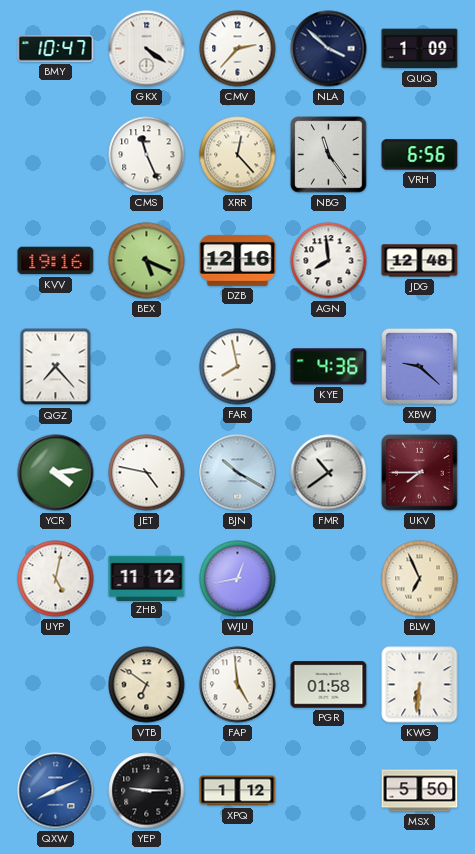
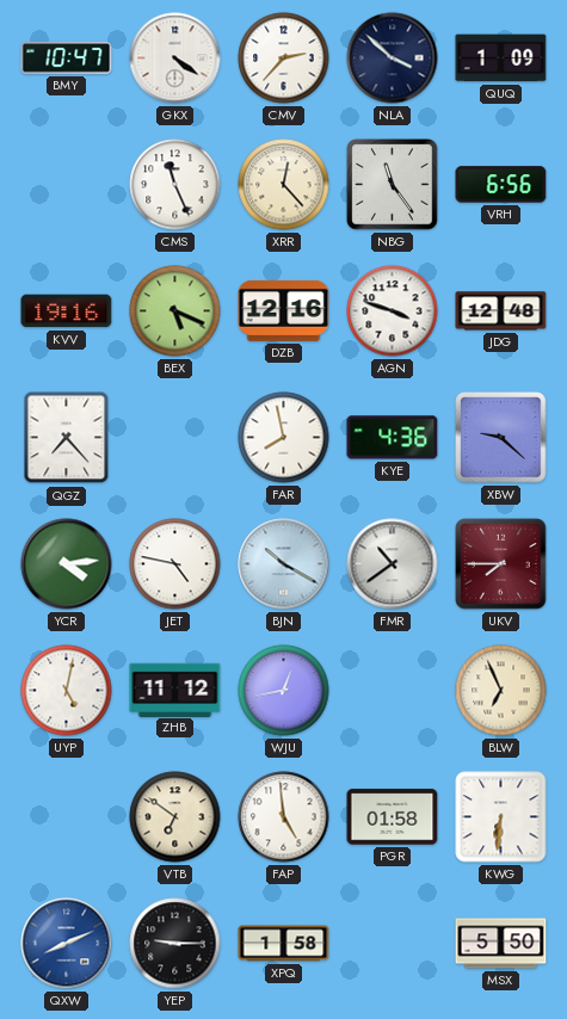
AGN: 7:59 -> 3:48
XPQ: 1:12 -> 1:58
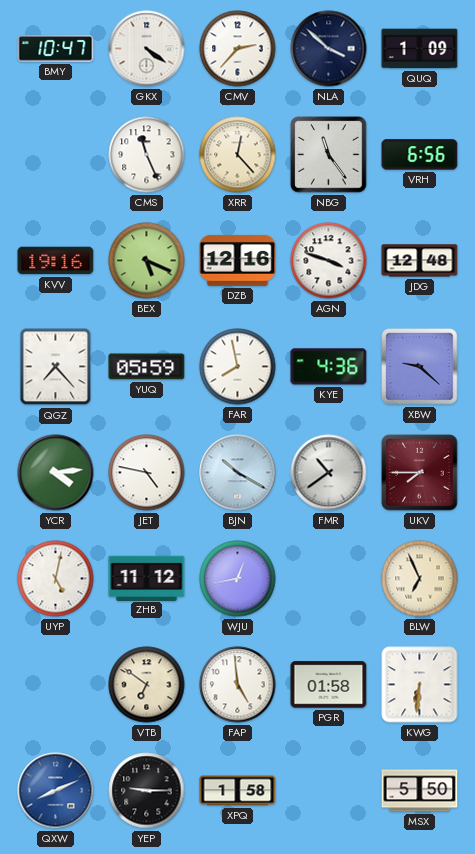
YUQ: none -> 05:59
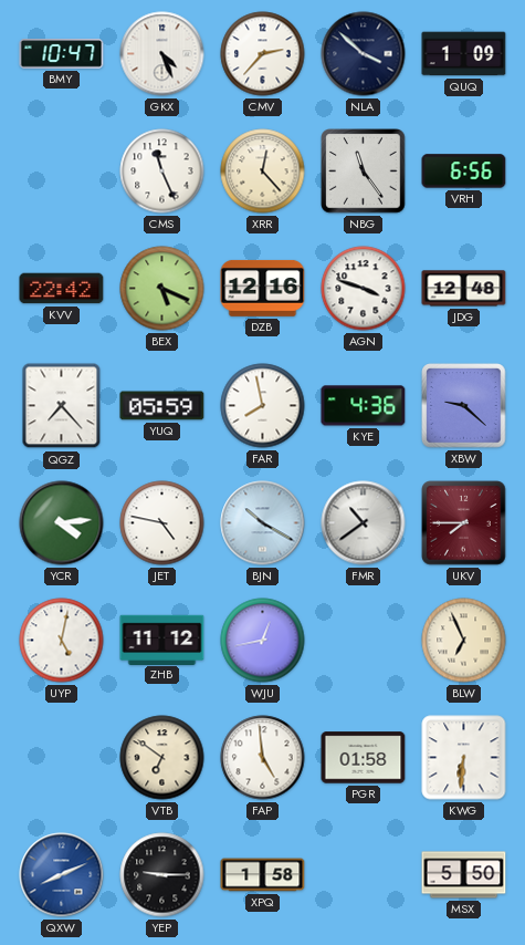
GKX: 4:21 -> 4:26
KVV: 19:16 -> 22:42
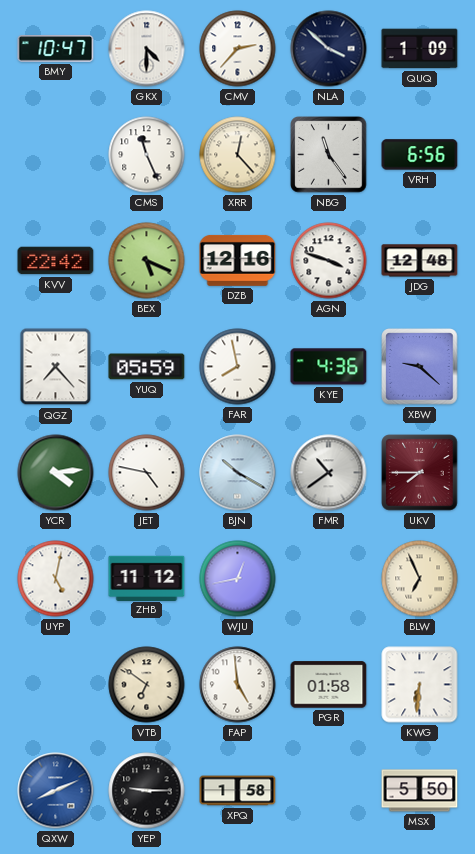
GKX: 4:26 -> 4:30
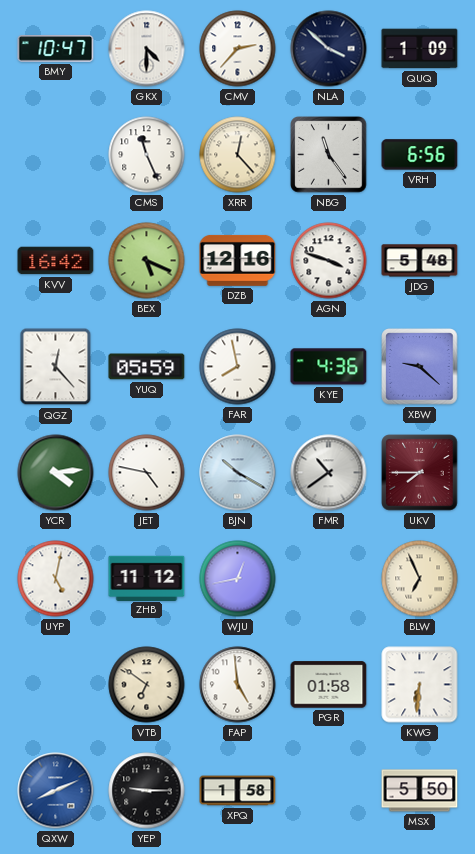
KVV: 22:42 -> 16:42
JDG: 12:48 -> 5:48
QGZ: 7:23 -> 12:23
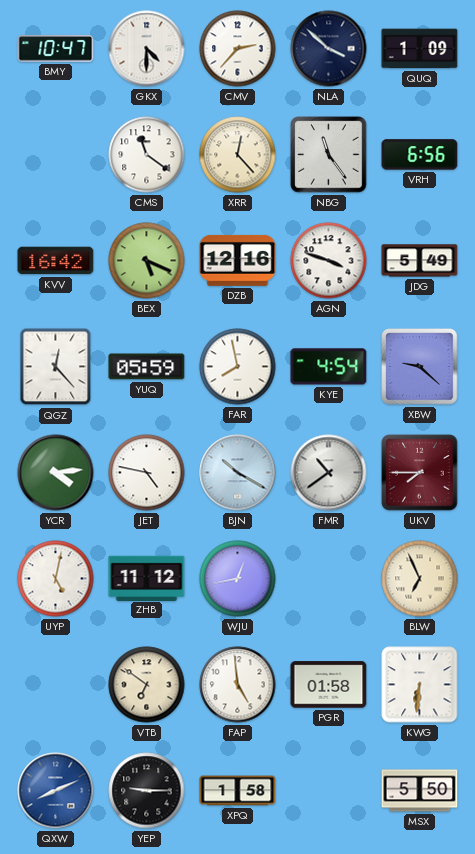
CMS: 11:26 -> 11:21
JDG: 5:48 -> 5:49
KYE: 4:36 -> 4:54
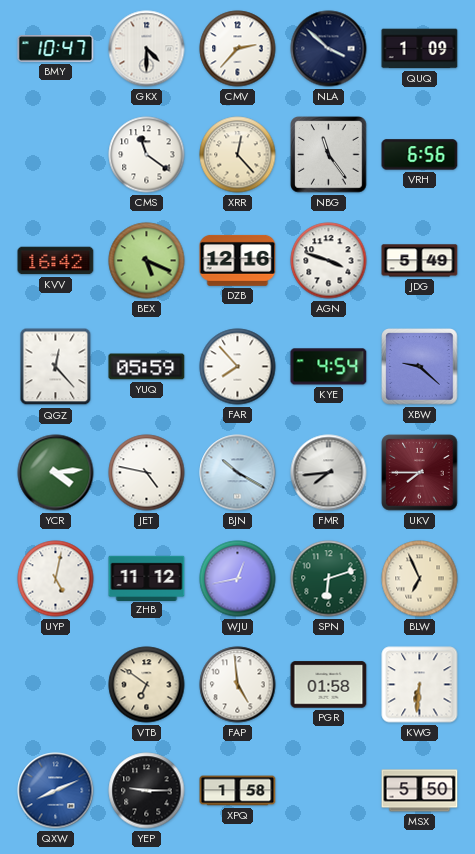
FAR: 7:58 -> 7:53
FMR: 10:39 -> 7:44
SPN: none -> 6:12
